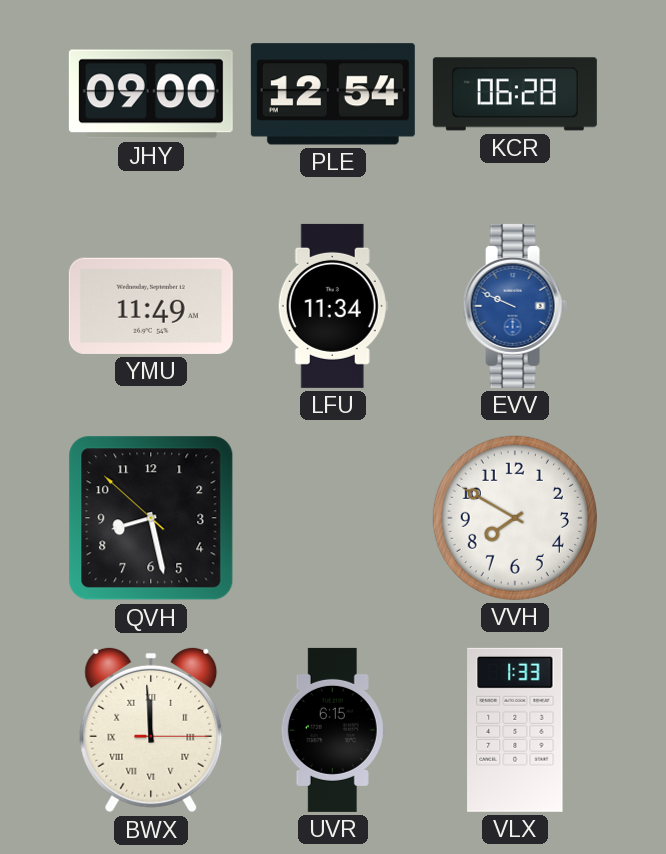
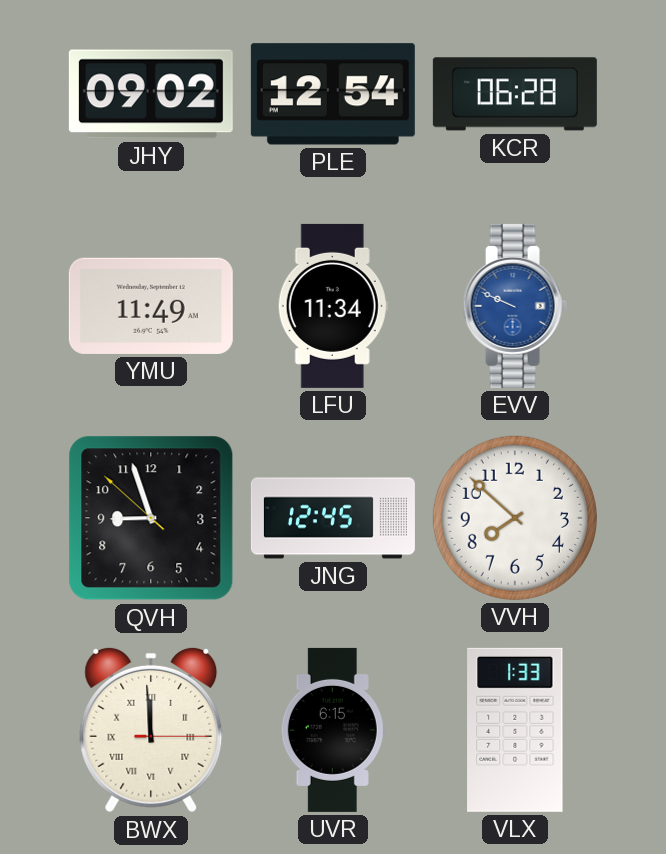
JHY: 09:00 -> 09:02
QVH: 8:27 -> 8:56
JNG: none -> 12:45
VVH: 7:50 -> 7:52
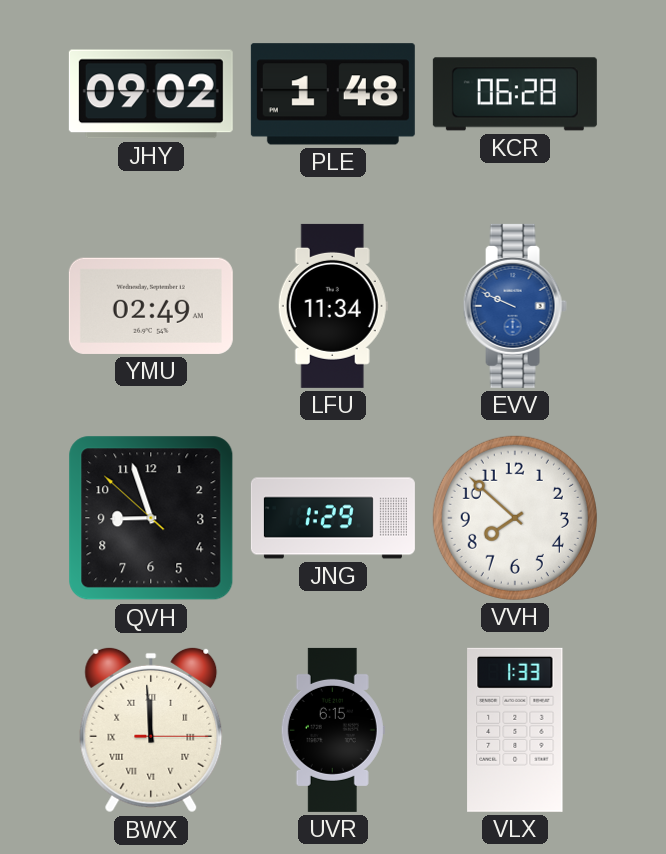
PLE: 12:54 -> 1:48
YMU: 11:49 -> 02:49
JNG: 12:45 -> 1:29
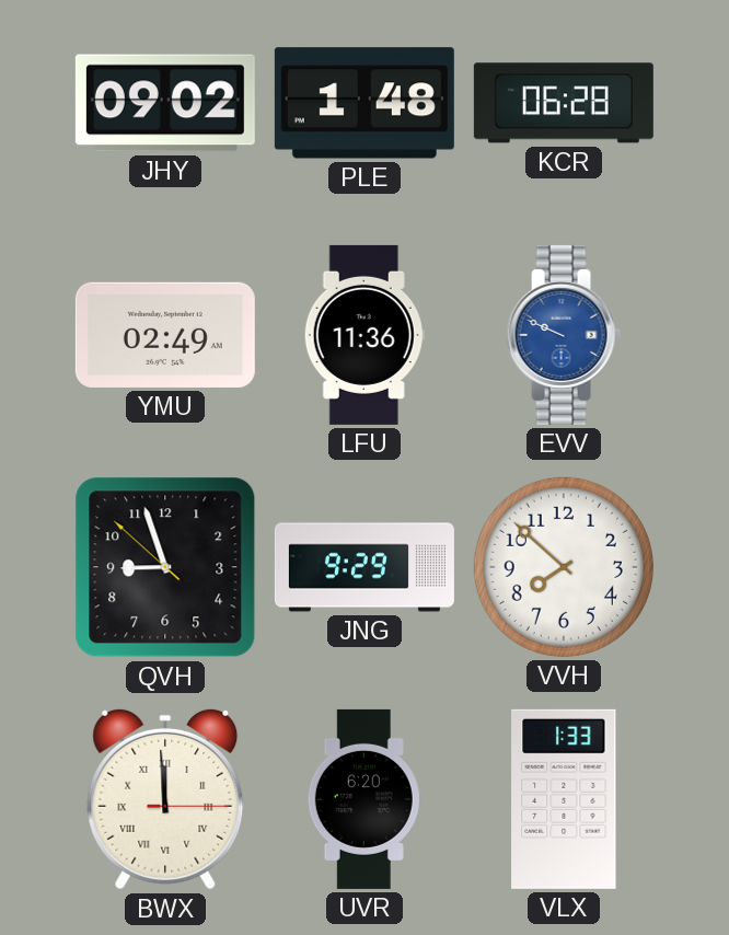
LFU: 11:34 -> 11:36
JNG: 1:29 -> 9:29
UVR: 6:15 -> 6:20
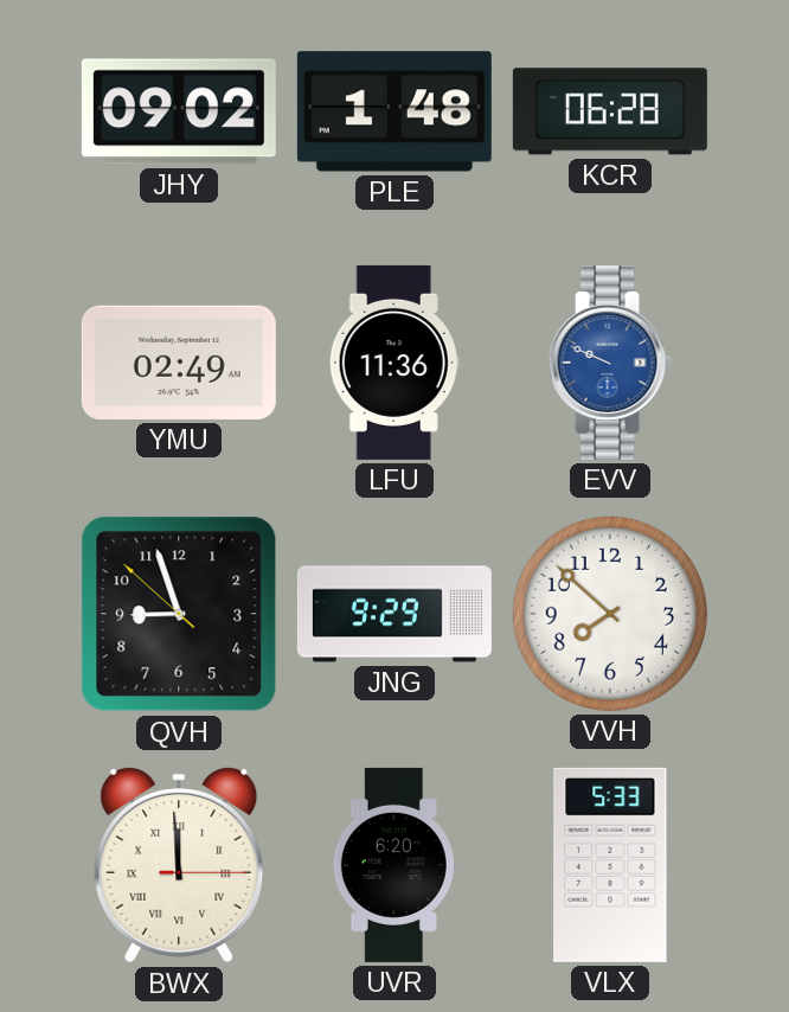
VLX: 1:33 -> 5:33
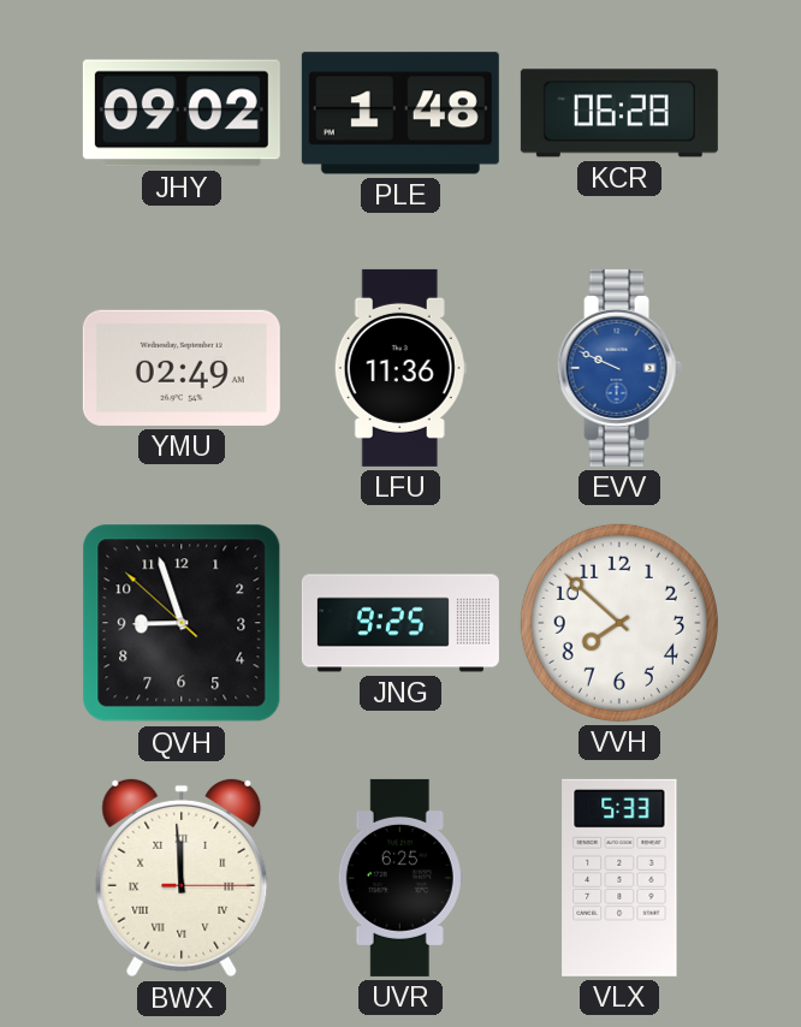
JNG: 9:29 -> 9:25
UVR: 6:20 -> 6:25
